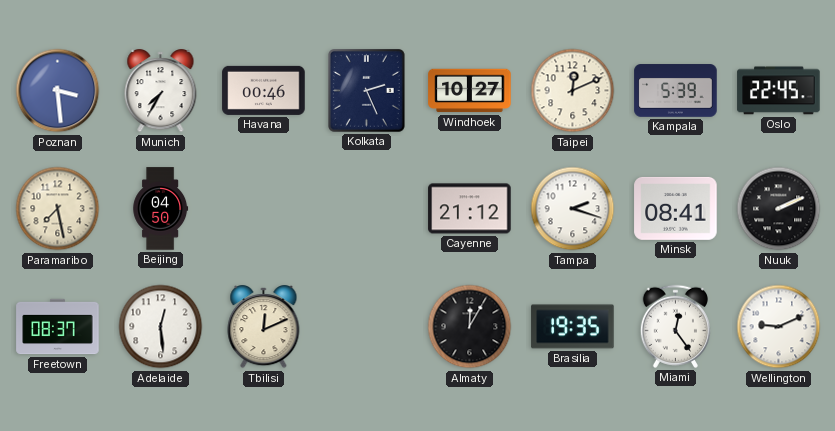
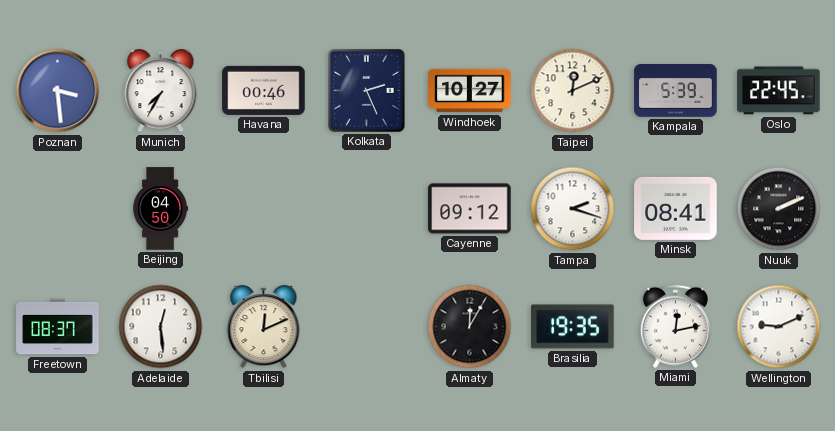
Paramaribo: 7:28 -> none
Cayenne: 21:12 -> 09:12
Miami: 12:24 -> 12:13
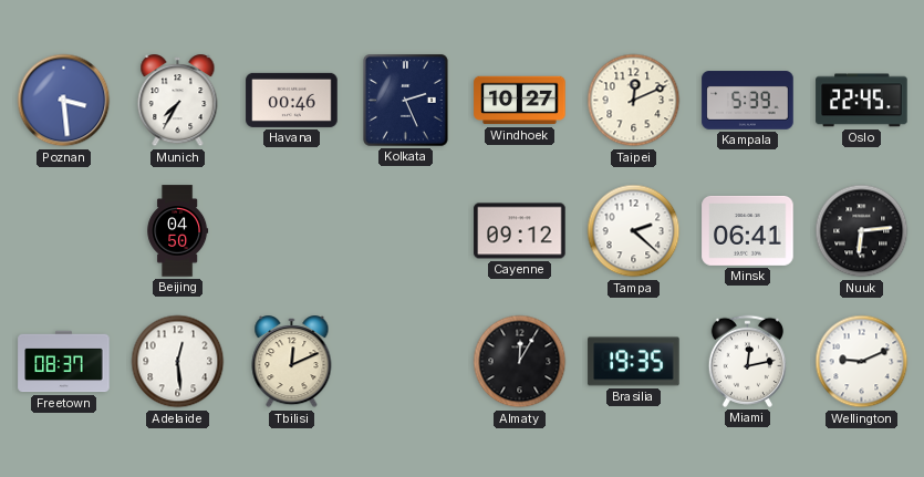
Tampa: 2:18 -> 2:22
Minsk: 08:41 -> 06:41
Nuuk: 2:11 -> 6:14
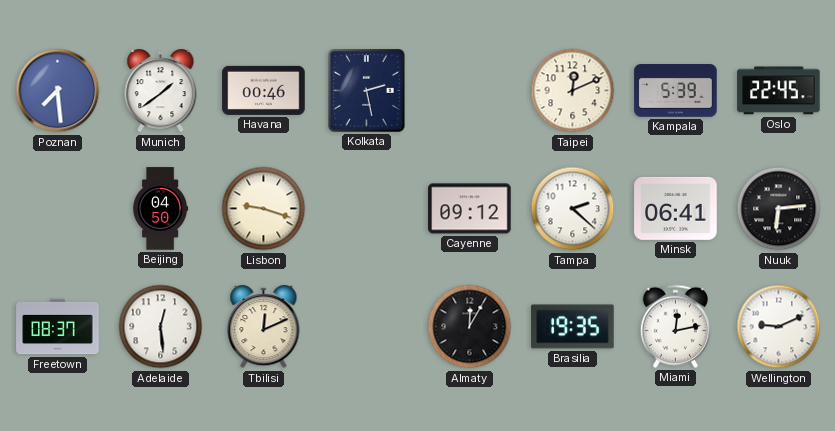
Poznan: 3:29 -> 7:29
Munich: 7:35 -> 1:39
Kolkata: 2:26 -> 2:28
Windhoek: 10:27 -> none
Lisbon: none -> 9:18
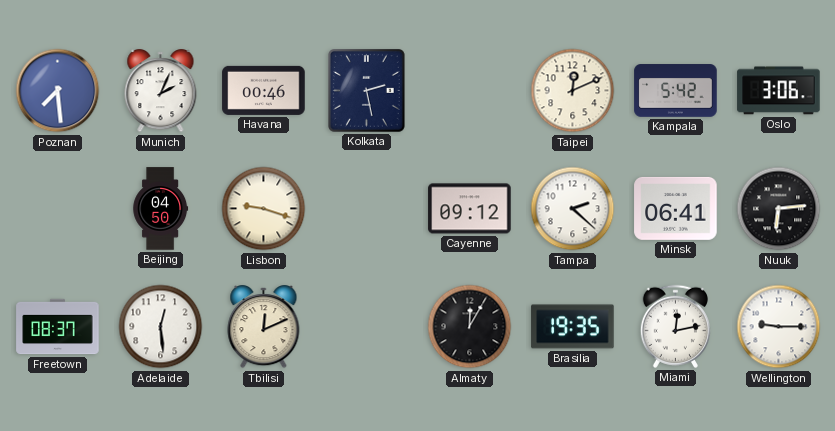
Munich: 1:39 -> 2:04
Kampala: 5:39 -> 5:42
Oslo: 22:45 -> 3:06
Wellington: 9:11 -> 9:15
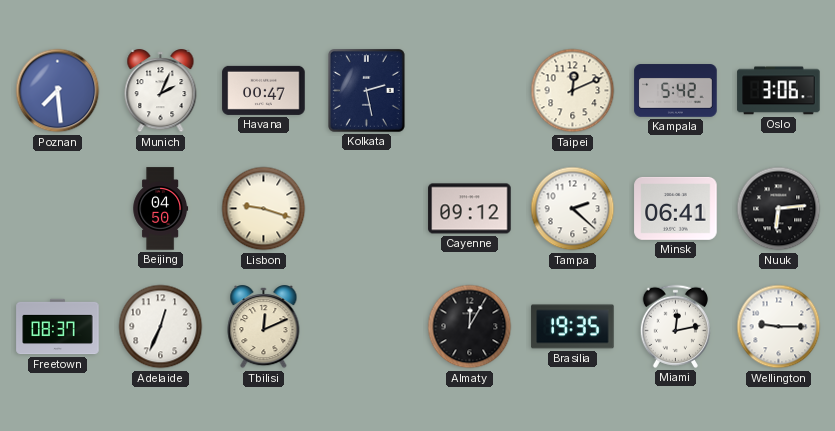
Havana: 00:46 -> 00:47
Adelaide: 12:29 -> 12:34
